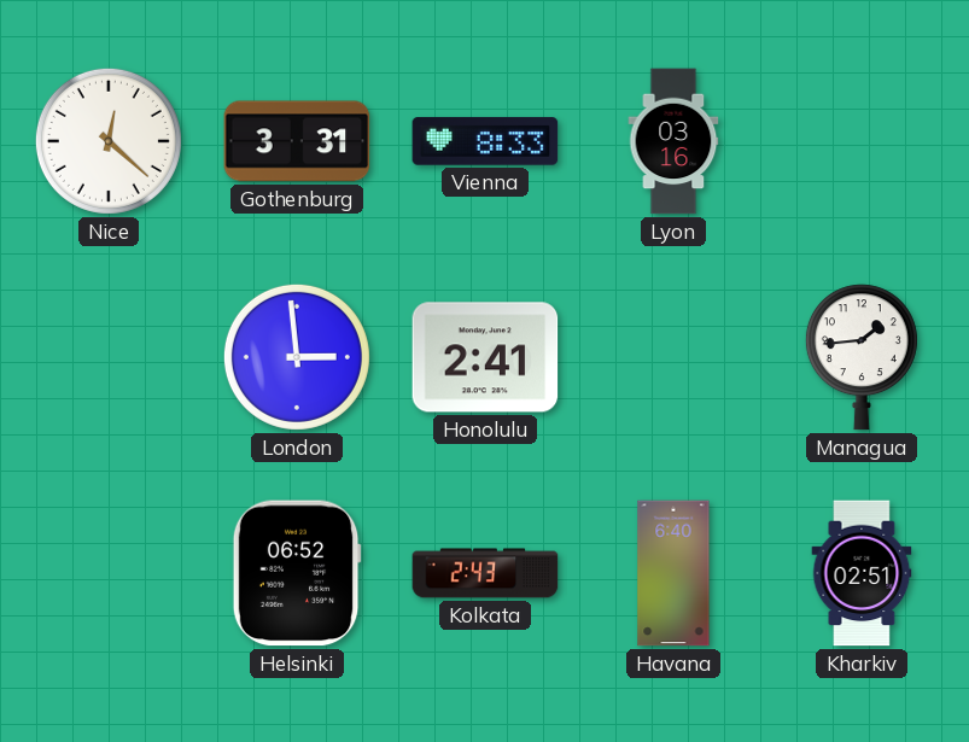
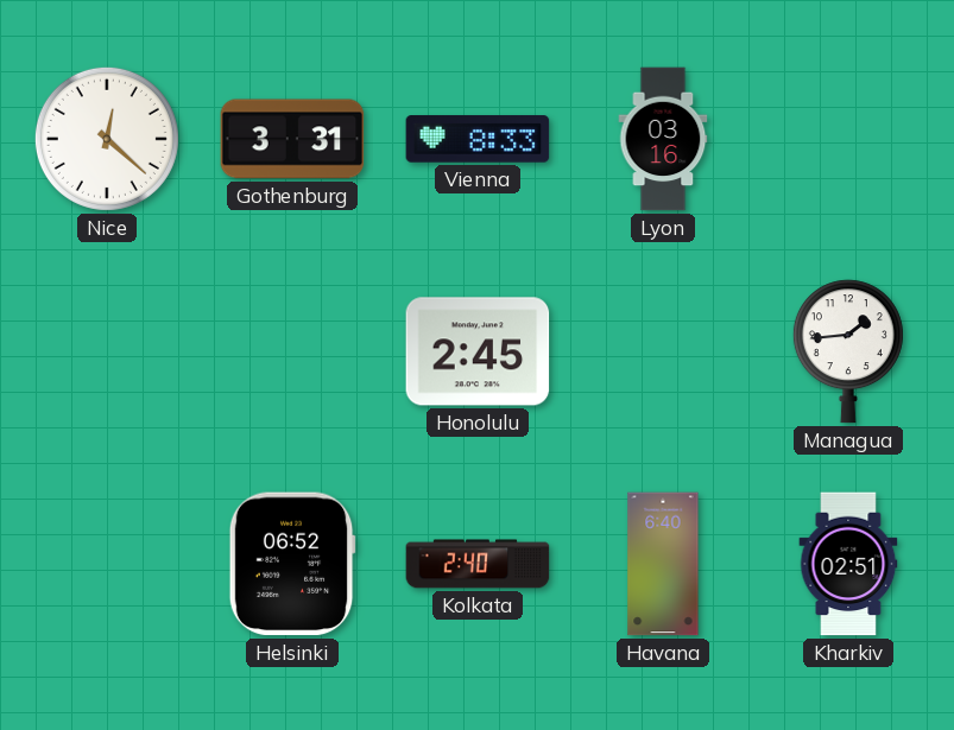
London: 2:59 -> none
Honolulu: 2:41 -> 2:45
Kolkata: 2:43 -> 2:40
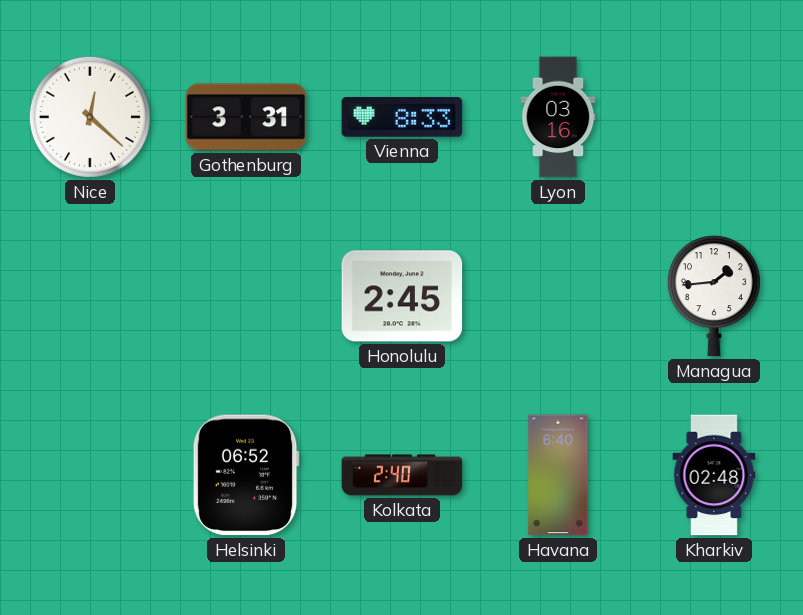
Kharkiv: 02:51 -> 02:48
